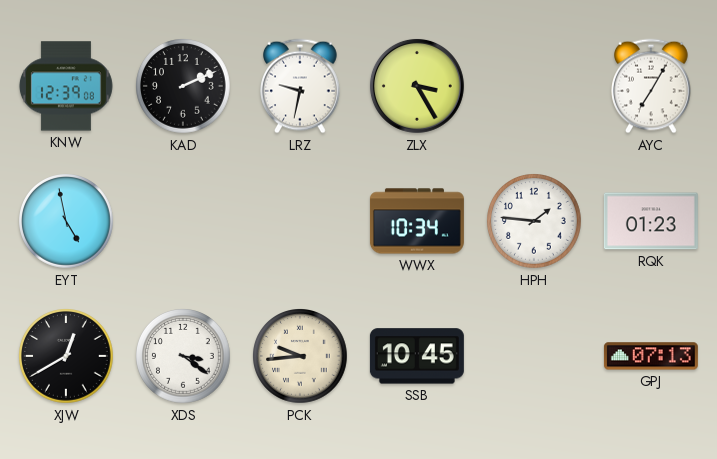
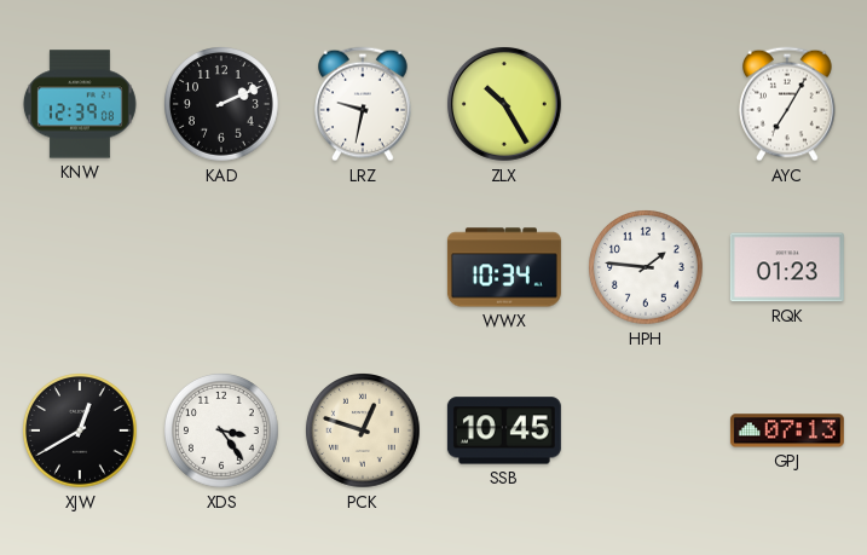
ZLX: 3:25 -> 10:25
EYT: 4:58 -> none
XDS: 3:21 -> 3:24
PCK: 9:44 -> 12:48
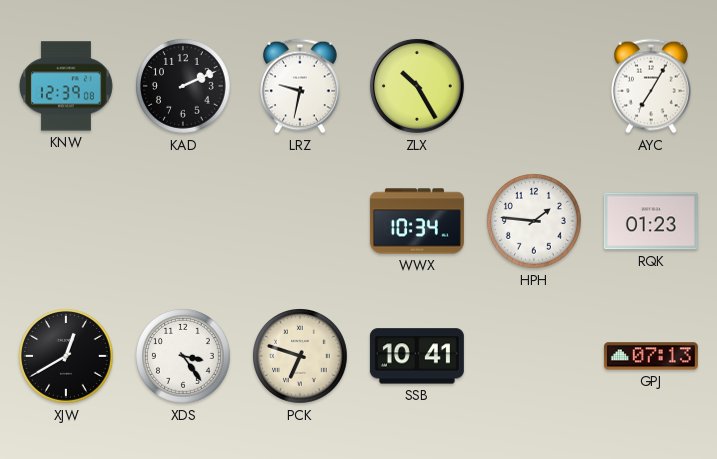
PCK: 12:48 -> 6:48
SSB: 10:45 -> 10:41
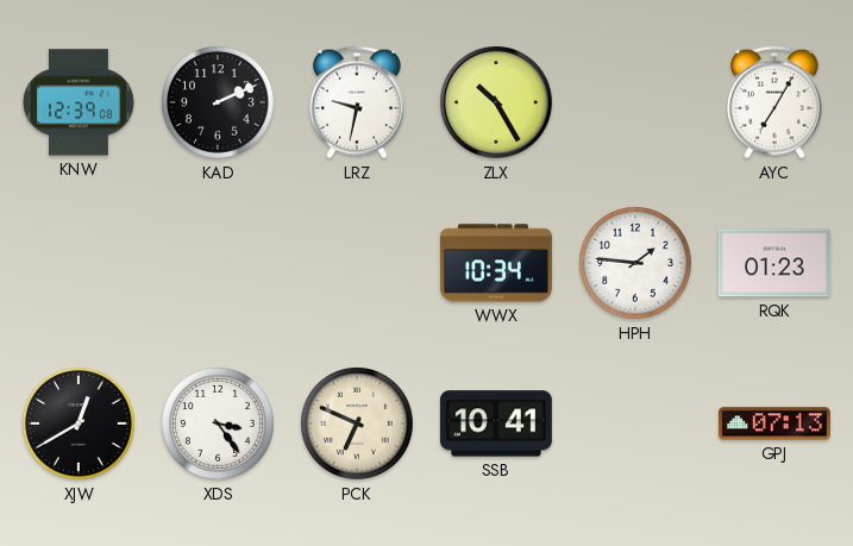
PCK: 6:48 -> 6:49
